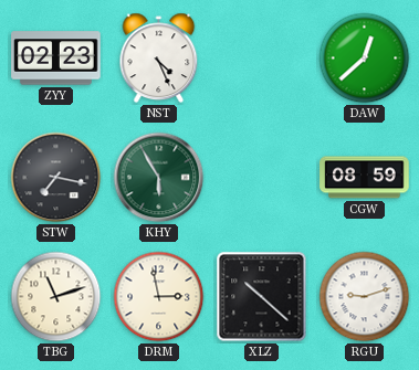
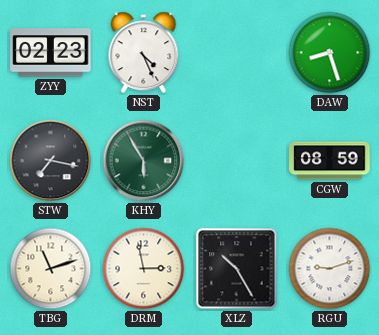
DAW: 12:38 -> 8:27
XLZ: 10:22 -> 10:25
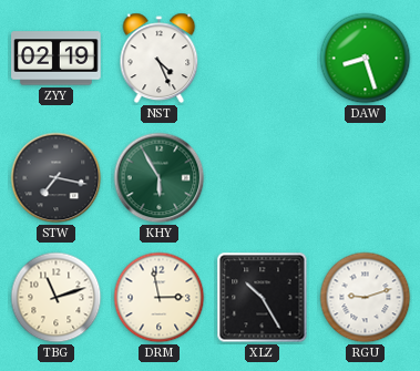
ZYY: 02:23 -> 02:19
CGW: 08:59 -> none
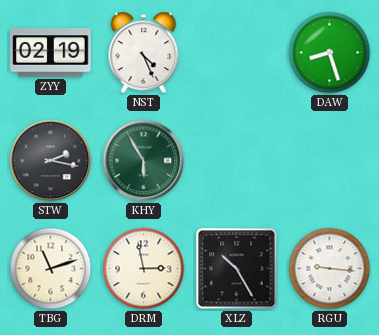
STW: 7:17 -> 2:17
RGU: 9:12 -> 9:16
